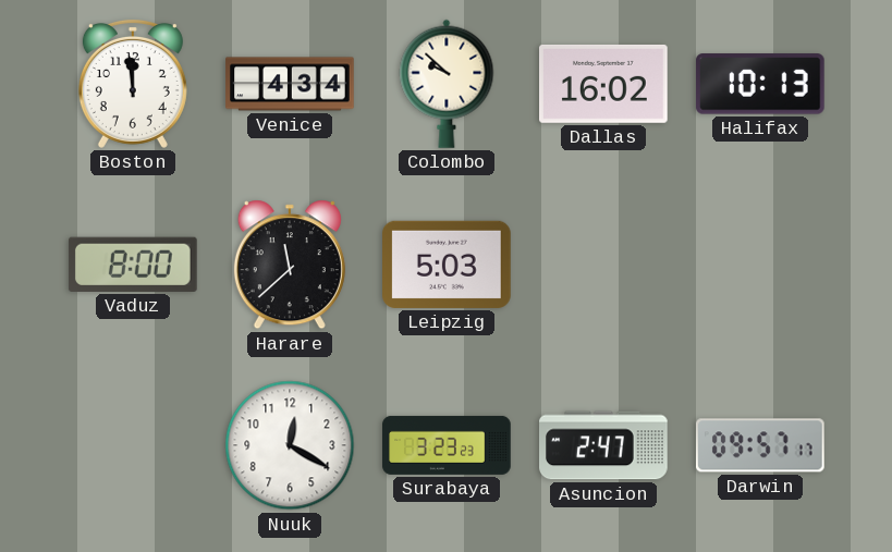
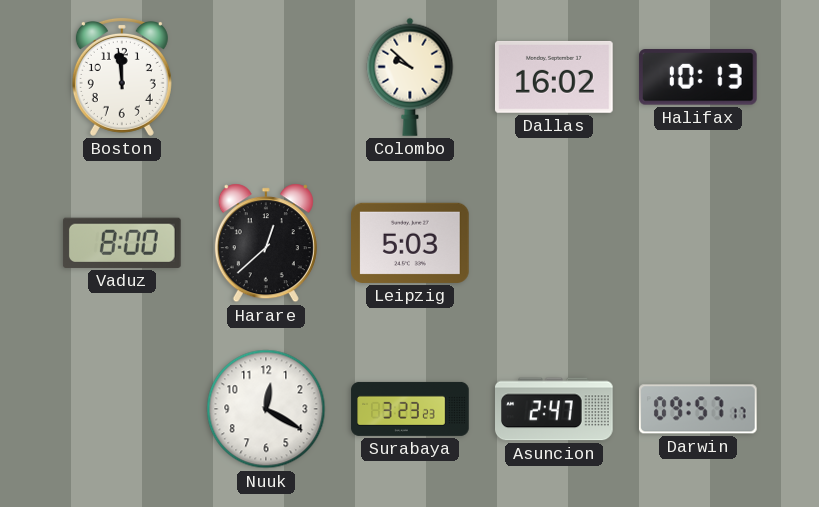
Venice: 4:34 -> none
Harare: 11:38 -> 12:38
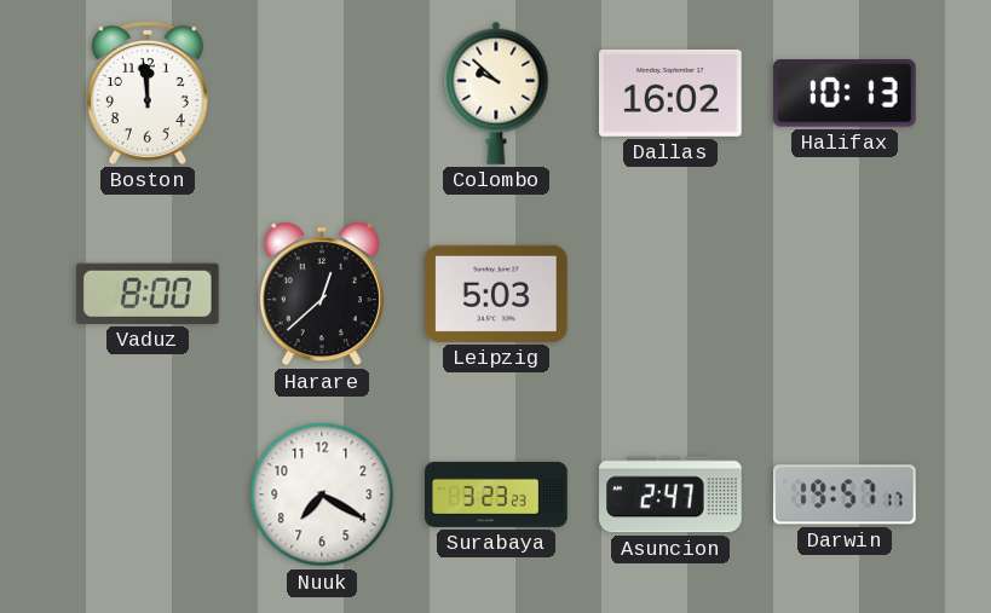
Nuuk: 12:20 -> 7:20
Darwin: 09:57 -> 19:57
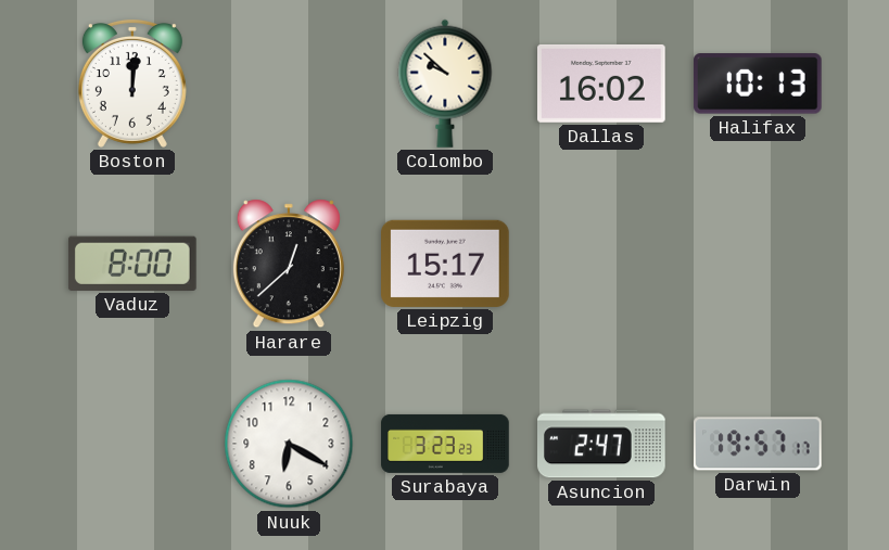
Boston: 11:59 -> 12:01
Leipzig: 5:03 -> 15:17
Nuuk: 7:20 -> 6:20
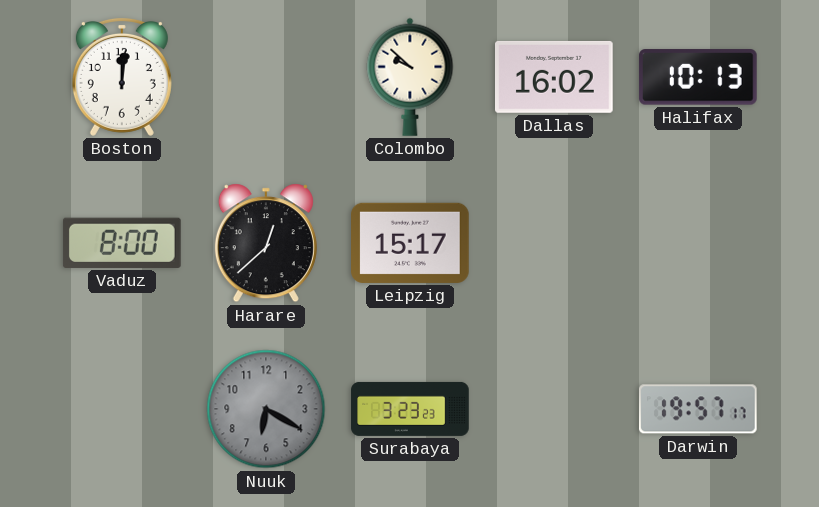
Nuuk dial: white -> grey
Asuncion: 2:47 -> none
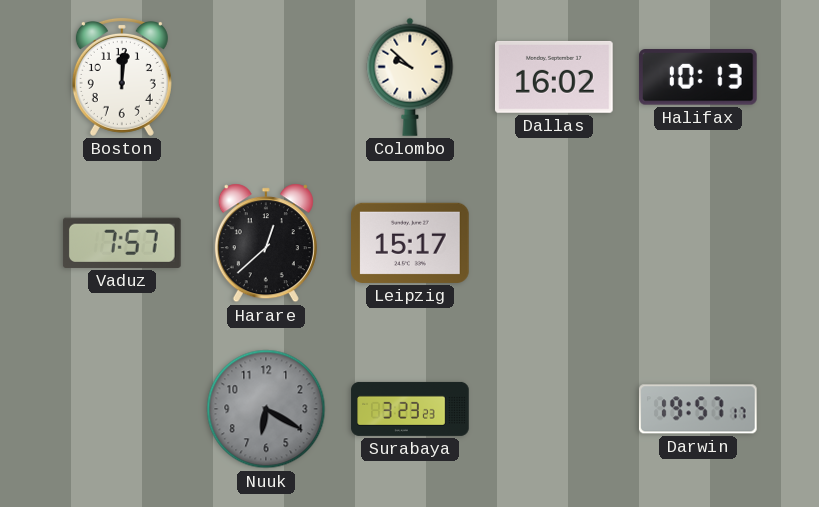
Vaduz: 8:00 -> 7:57
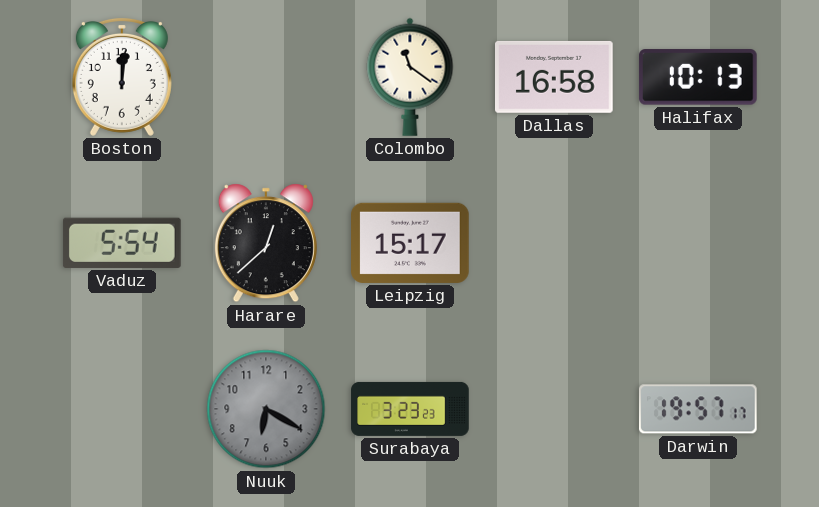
Colombo: 9:52 -> 11:21
Dallas: 16:02 -> 16:58
Vaduz: 7:57 -> 5:54
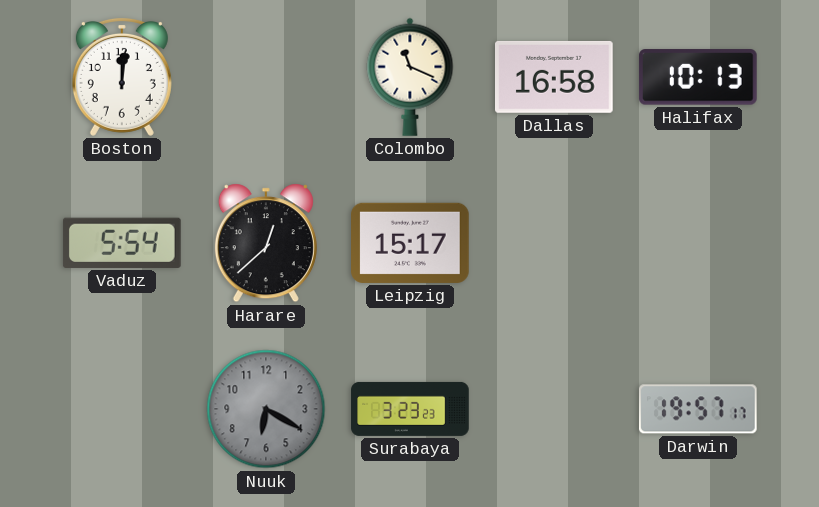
Colombo: 11:21 -> 11:19
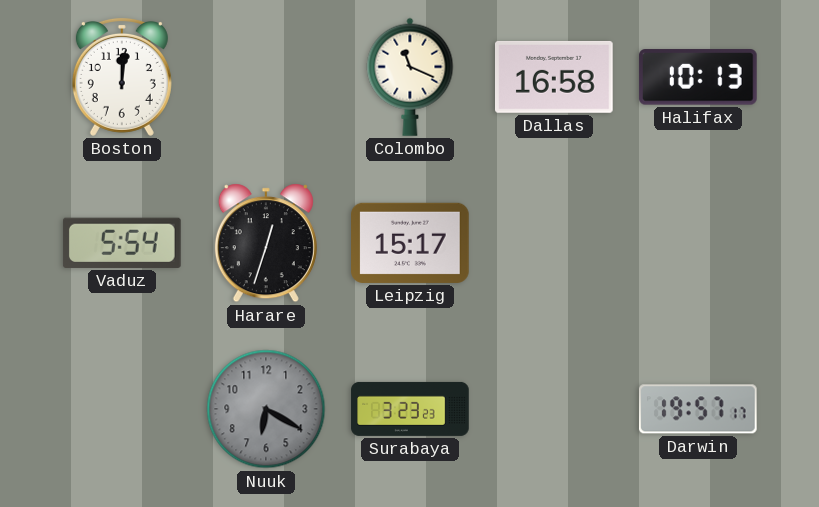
Harare: 12:38 -> 12:33
